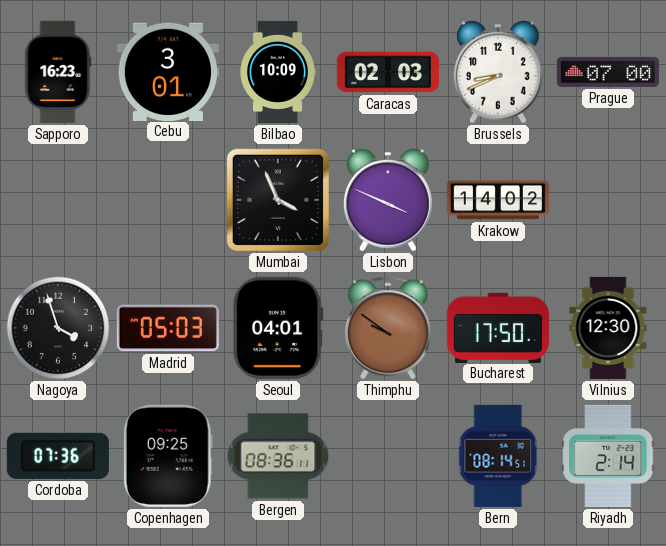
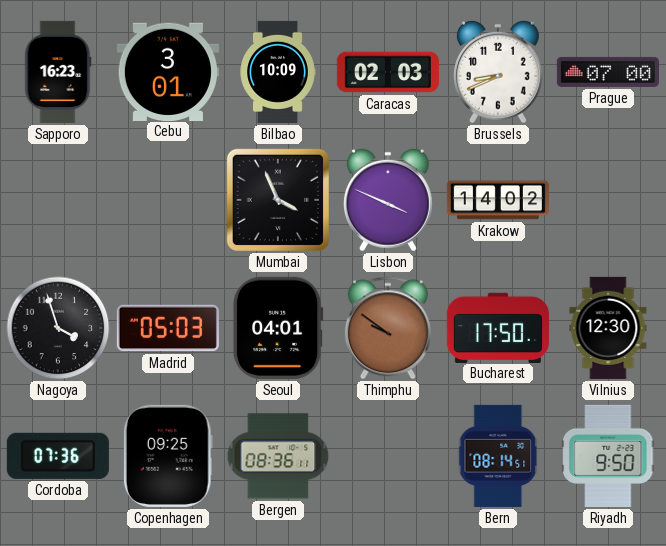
Riyadh: 2:14 -> 9:50
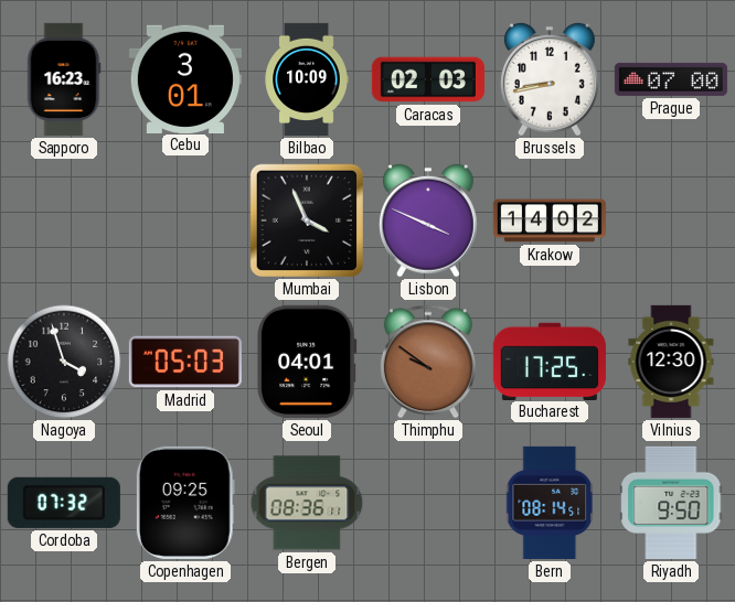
Brussels: 8:41 -> 8:43
Bucharest: 17:50 -> 17:25
Cordoba: 07:36 -> 07:32
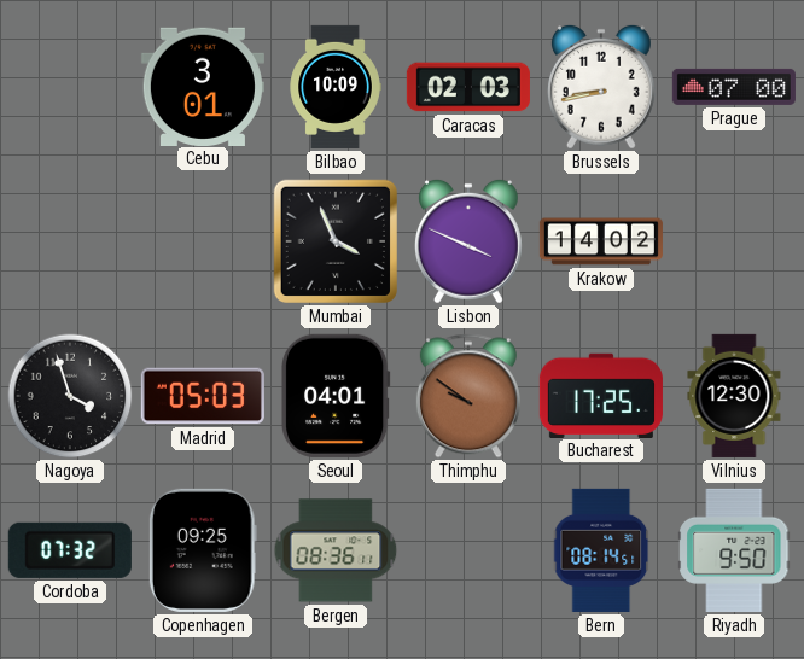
Sapporo: 16:23 -> none
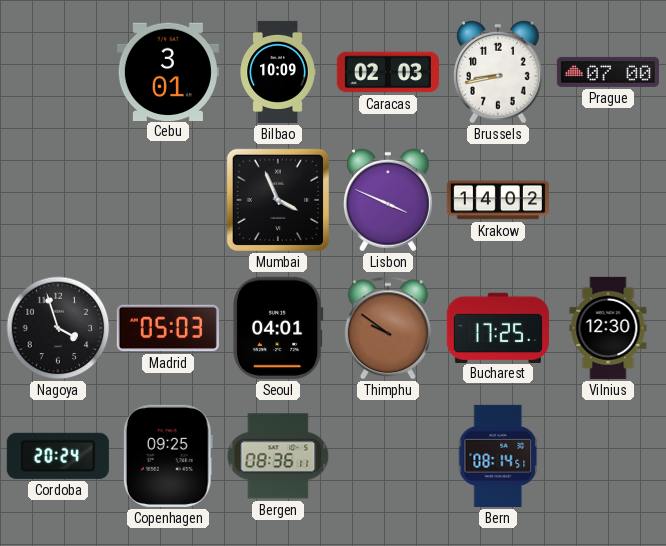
Cordoba: 07:32 -> 20:24
Riyadh: 9:50 -> none
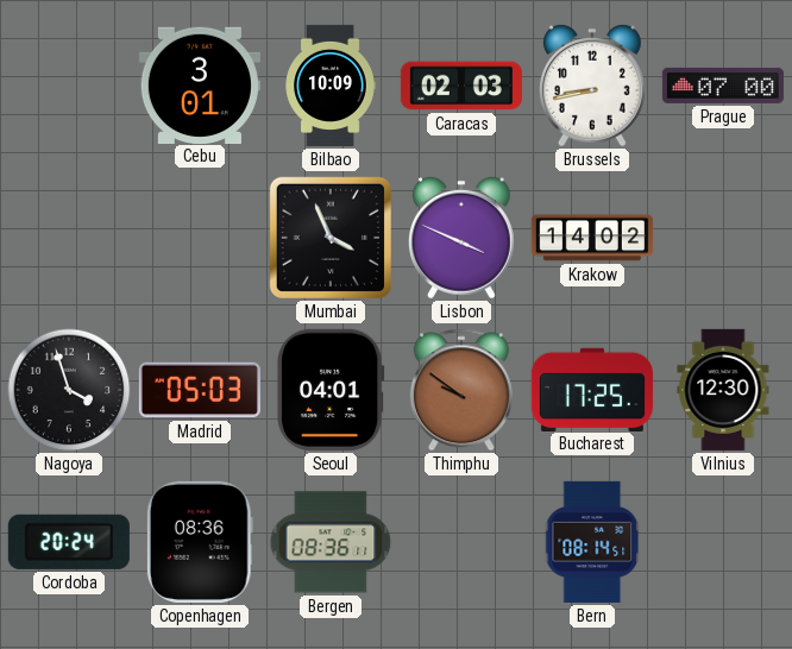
Copenhagen: 09:25 -> 08:36
